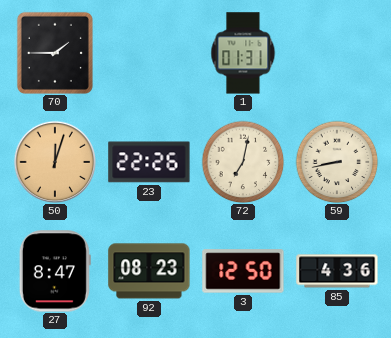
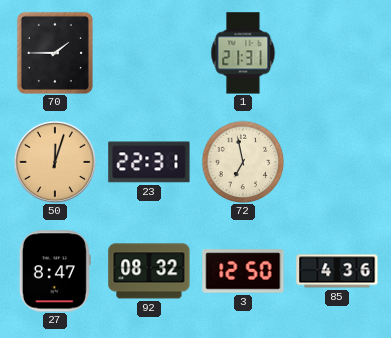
1: 01:31 -> 21:31
23: 22:26 -> 22:31
72: 7:02 -> 6:58
59: 8:43 -> none
92: 08:23 -> 08:32
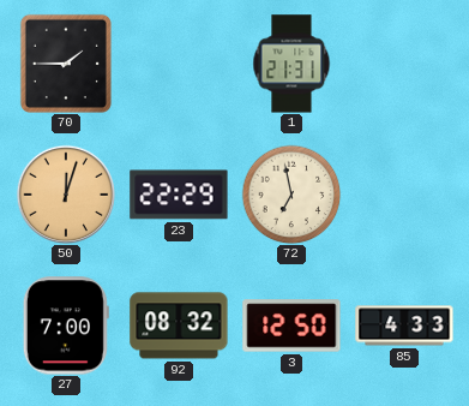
23: 22:31 -> 22:29
27: 8:47 -> 7:00
85: 4:36 -> 4:33
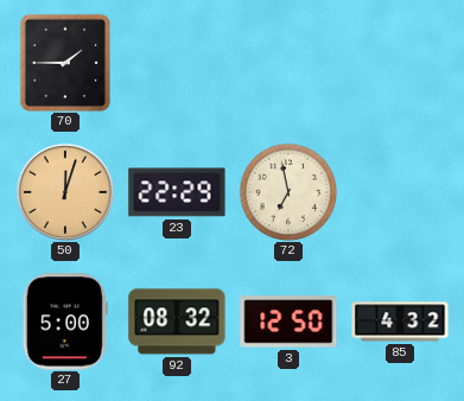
1: 21:31 -> none
27: 7:00 -> 5:00
85: 4:33 -> 4:32
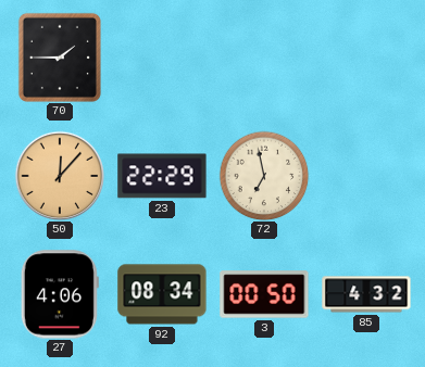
50: 12:03 -> 12:07
27: 5:00 -> 4:06
92: 08:32 -> 08:34
3: 12:50 -> 00:50
